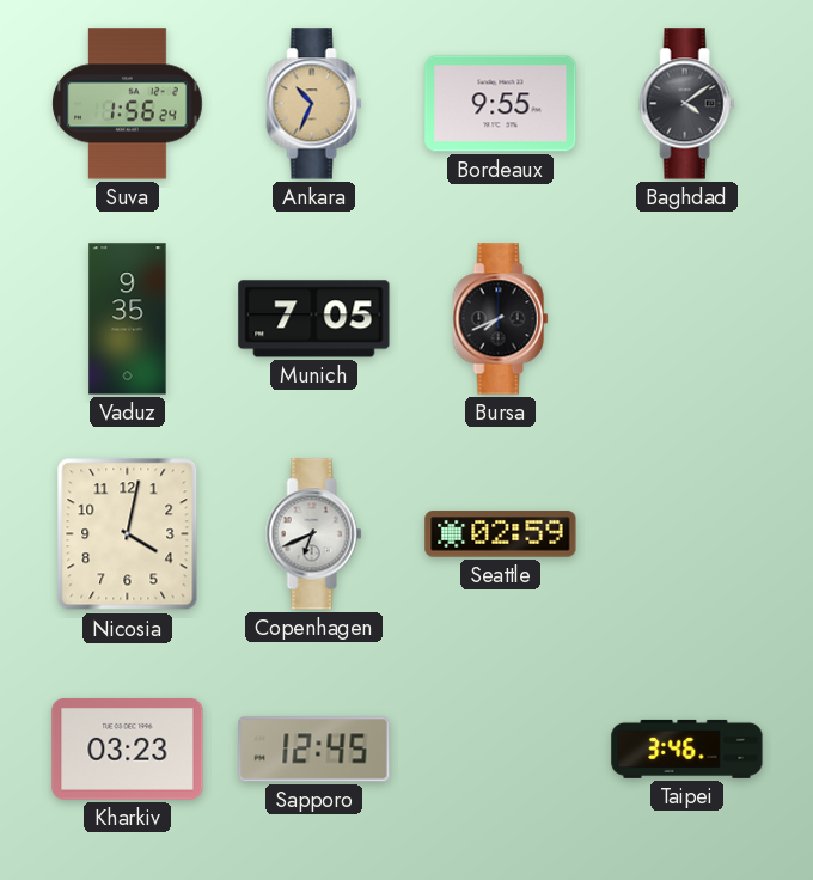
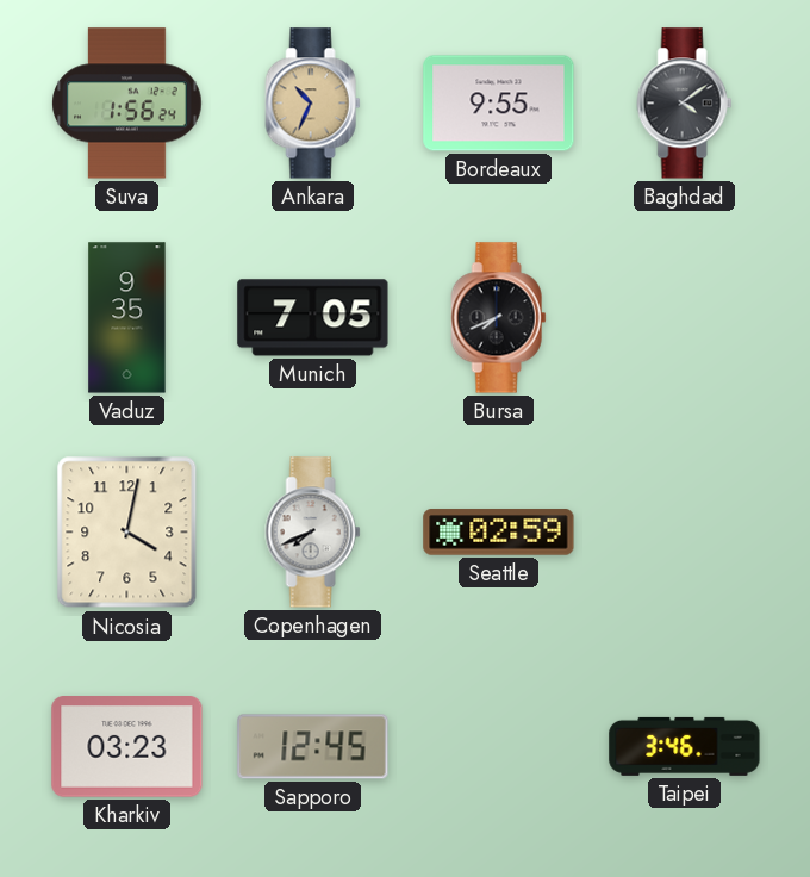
Copenhagen: 6:41 -> 7:41
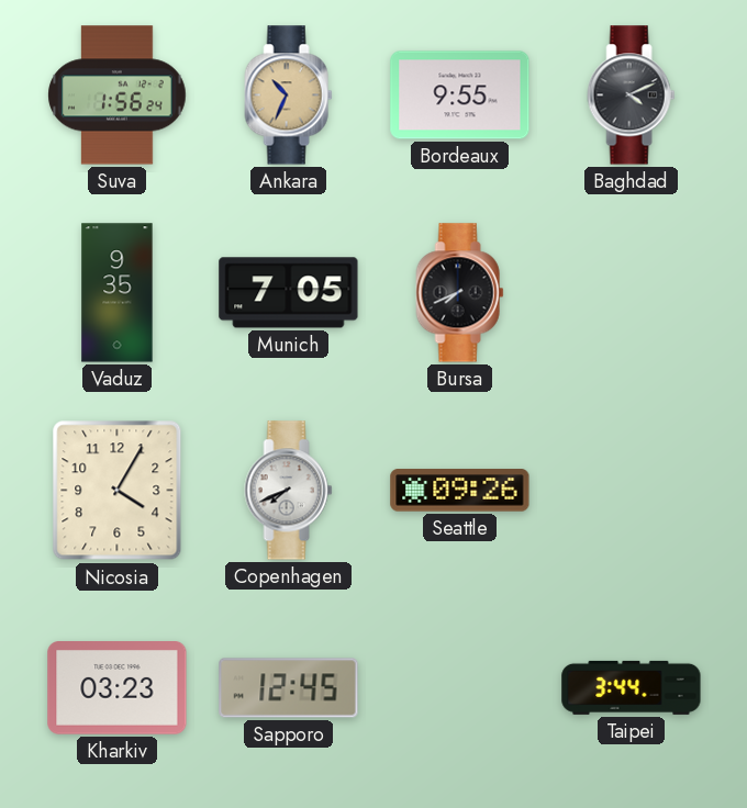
Baghdad: 4:09 -> 4:11
Nicosia: 4:02 -> 4:05
Seattle: 02:59 -> 09:26
Taipei: 3:46 -> 3:44
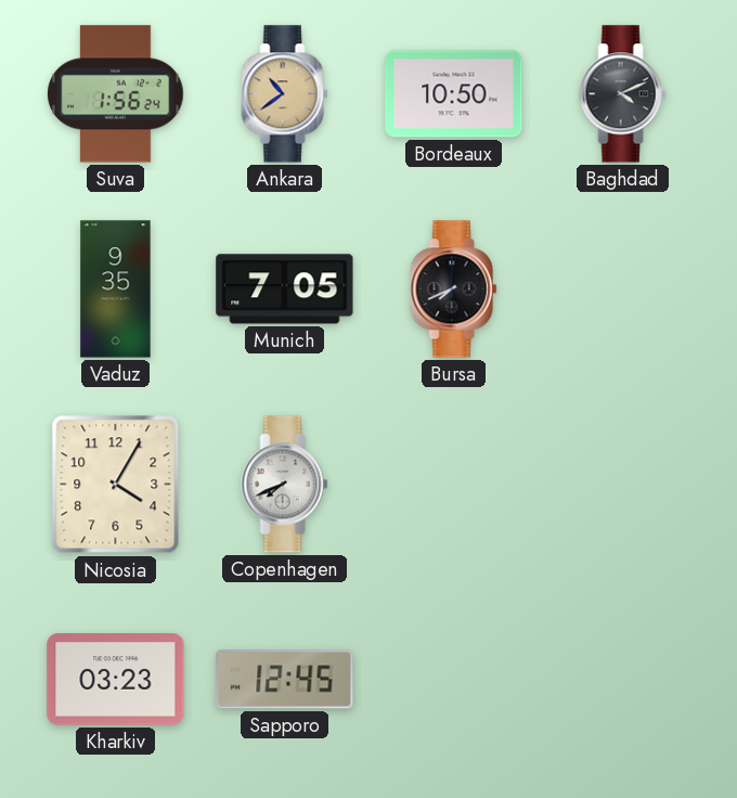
Ankara: 10:34 -> 10:39
Bordeaux: 9:55 -> 10:50
Seattle: 09:26 -> none
Taipei: 3:44 -> none
